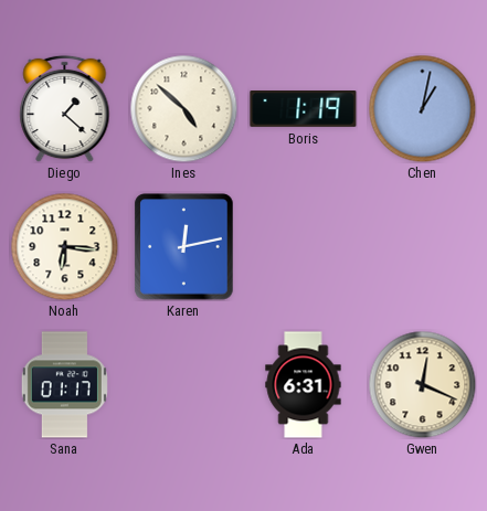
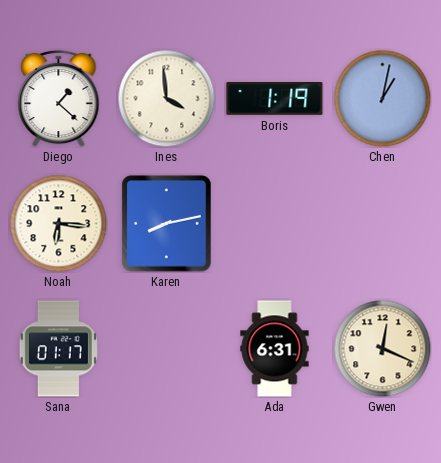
Ines: 4:52 -> 3:59
Karen: 12:13 -> 8:13
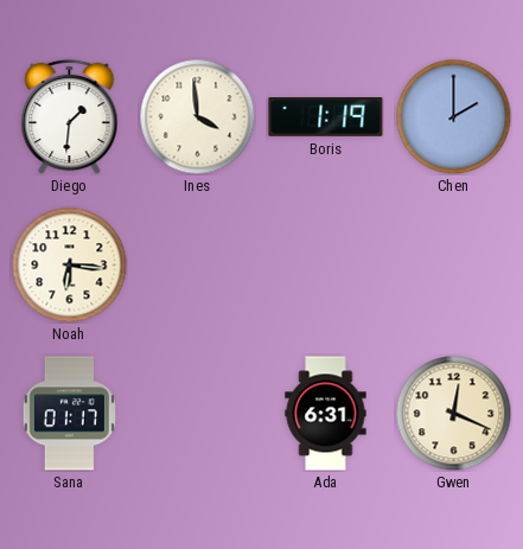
Diego: 1:22 -> 1:31
Chen: 1:02 -> 2:00
Karen: 8:13 -> none
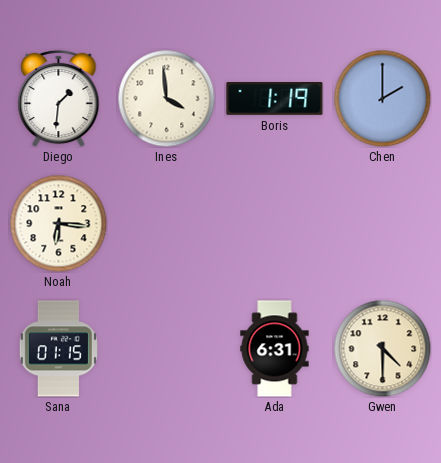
Sana: 01:17 -> 01:15
Gwen: 12:19 -> 4:30
